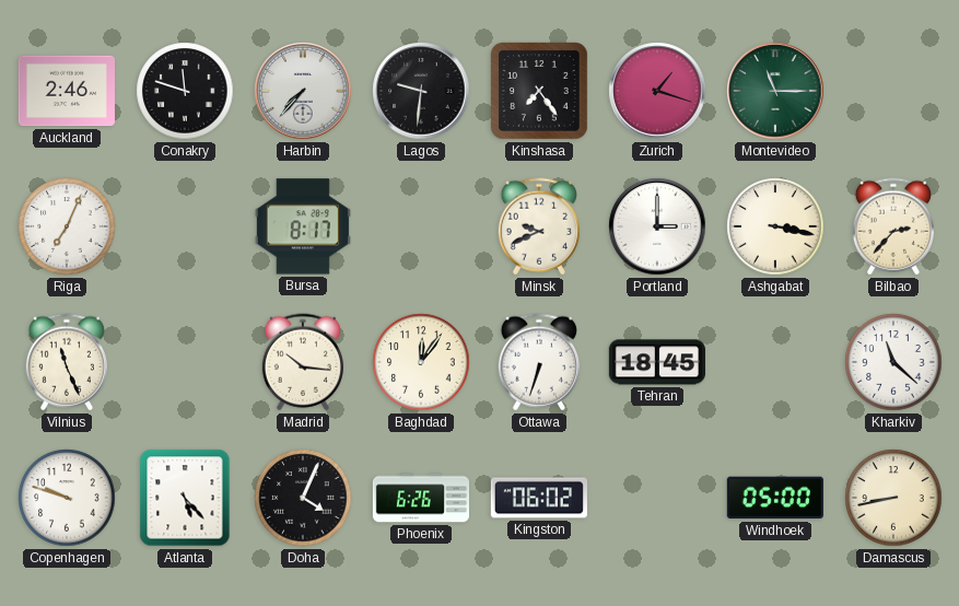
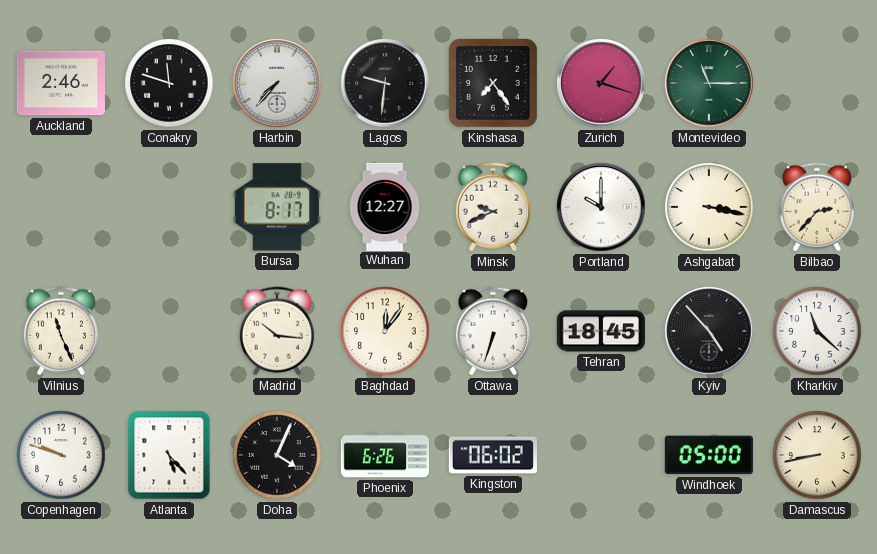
Riga: 7:04 -> none
Wuhan: none -> 12:27
Portland: 3:00 -> 10:00
Kyiv: none -> 4:53
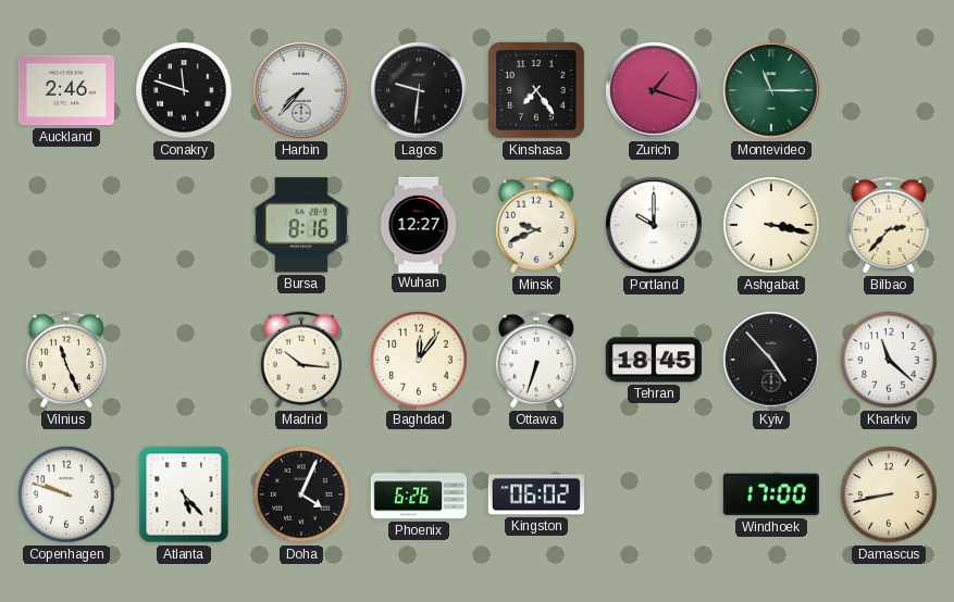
Bursa: 8:17 -> 8:16
Windhoek: 05:00 -> 17:00
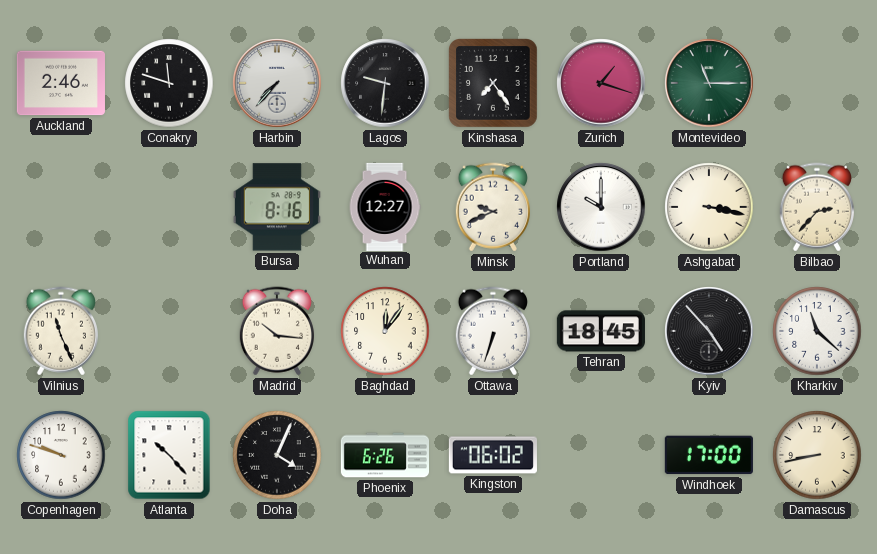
Atlanta: 5:23 -> 10:23
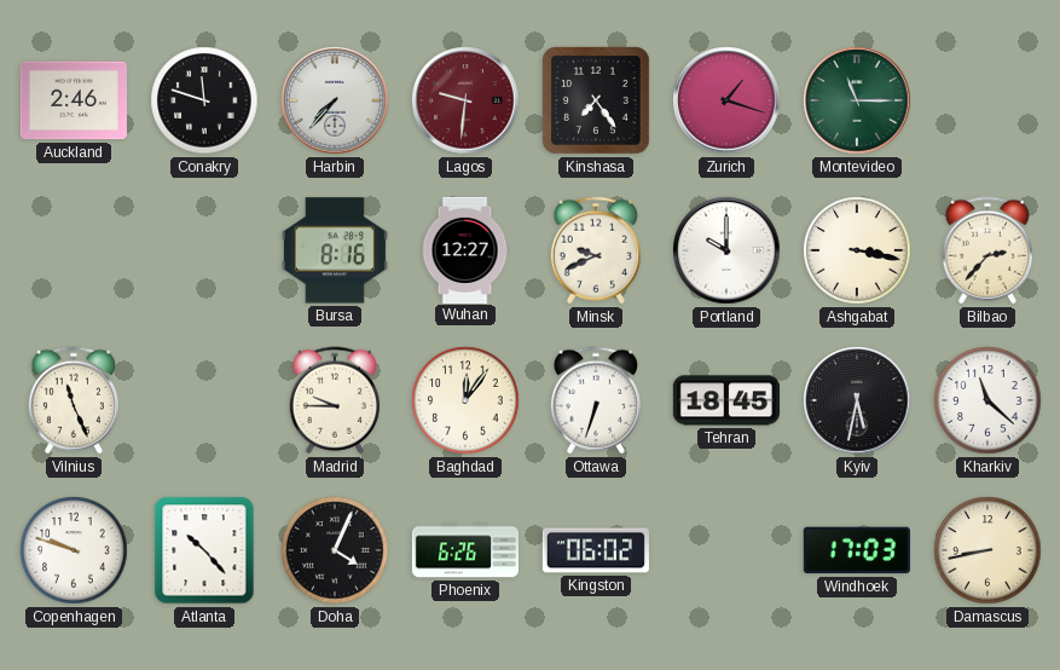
Lagos dial: black -> burgundy
Madrid: 10:16 -> 9:45
Kyiv: 4:53 -> 5:32
Windhoek: 17:00 -> 17:03
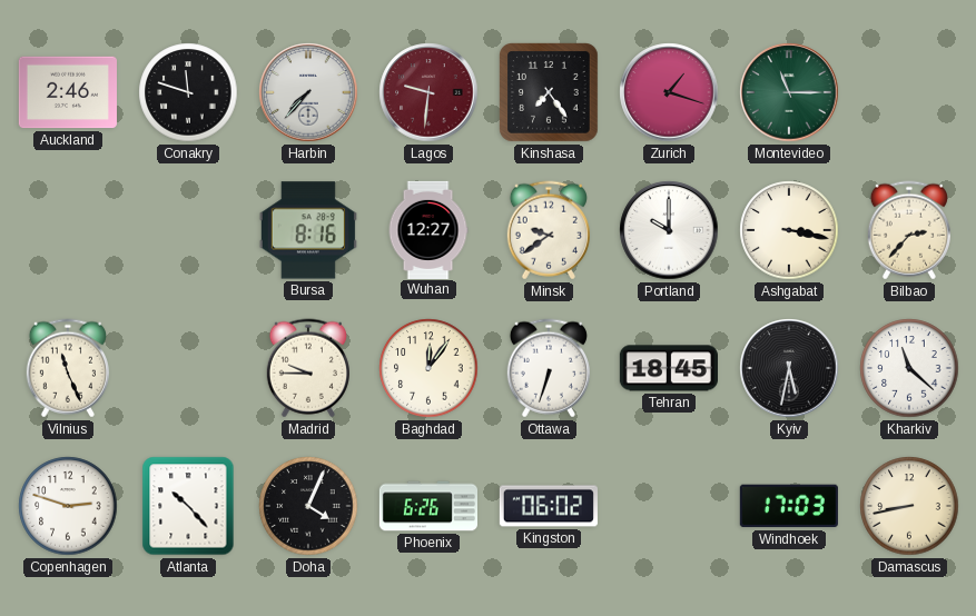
Minsk: 9:41 -> 9:39
Copenhagen: 9:48 -> 2:48
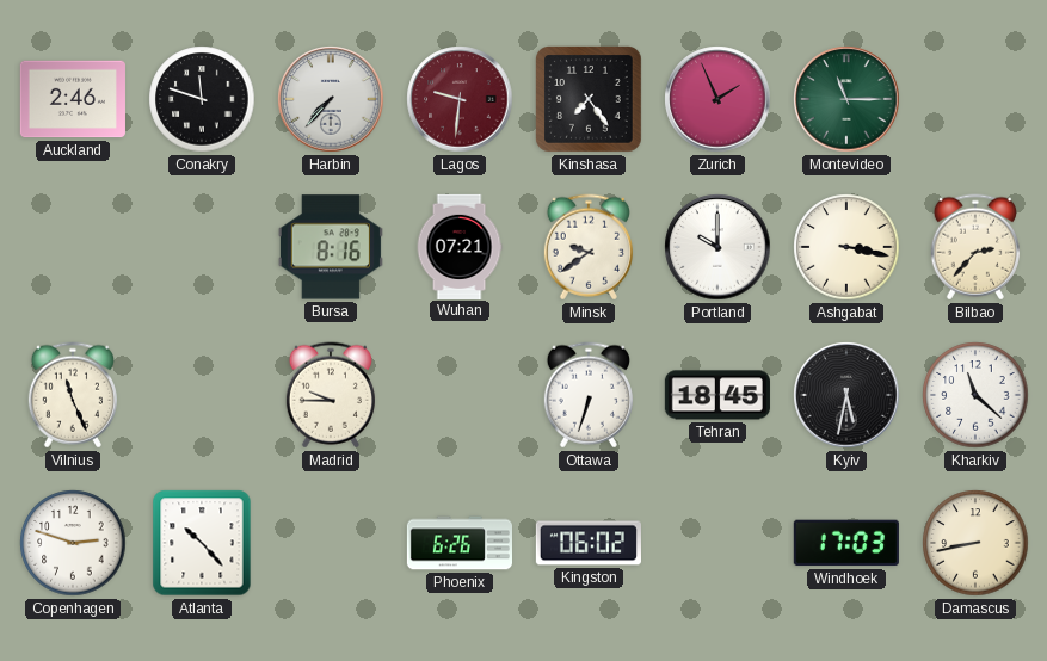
Zurich: 1:18 -> 1:56
Wuhan: 12:27 -> 07:21
Baghdad: 12:06 -> none
Doha: 4:04 -> none
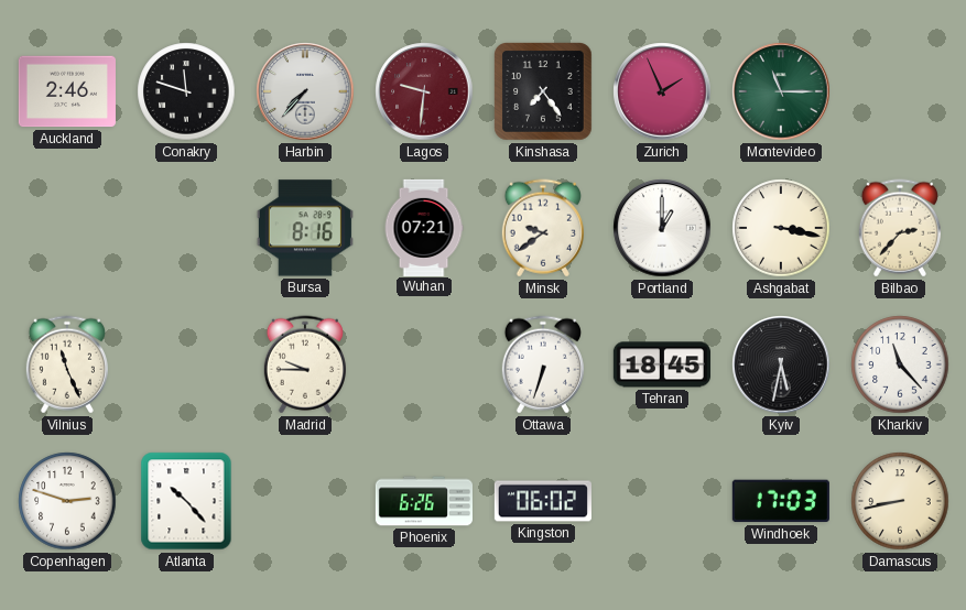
Portland: 10:00 -> 1:00
Kharkiv: 11:22 -> 11:23
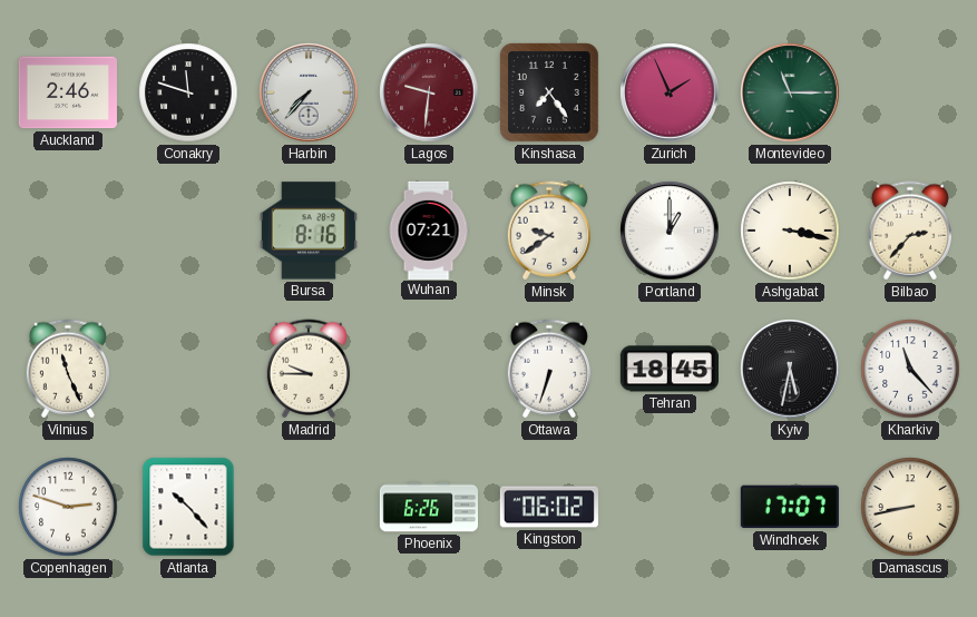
Windhoek: 17:03 -> 17:07
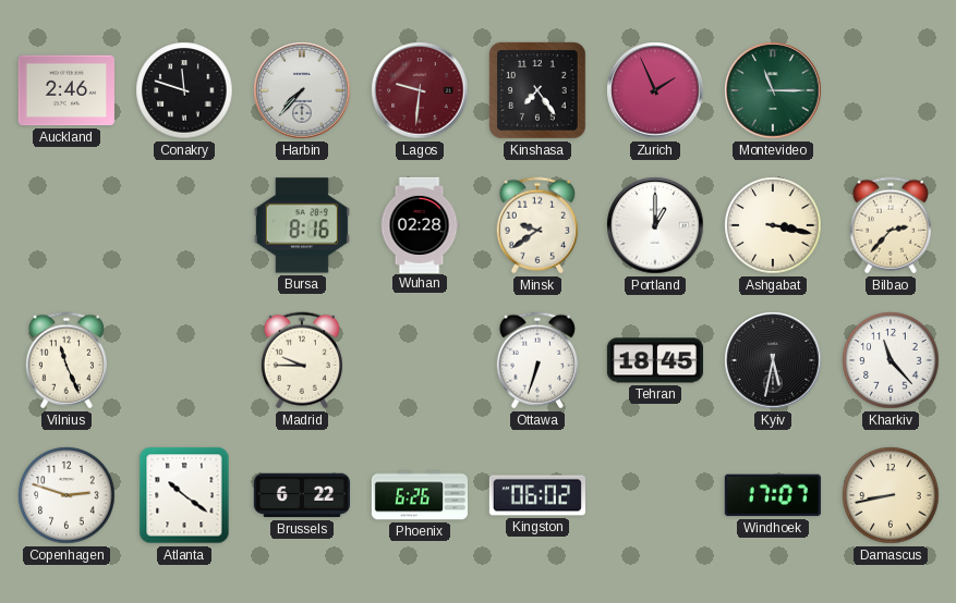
Wuhan: 07:21 -> 02:28
Atlanta: 10:23 -> 10:21
Brussels: none -> 6:22
